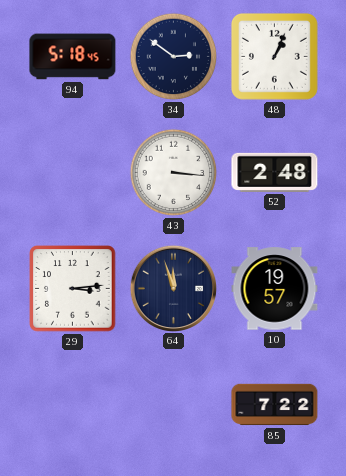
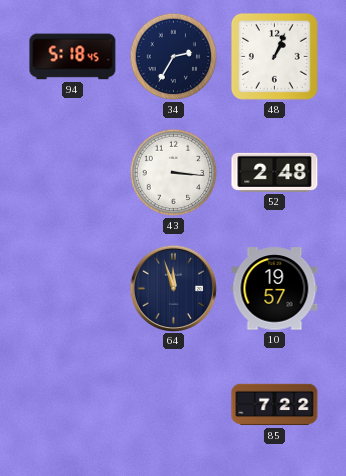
34: 2:51 -> 2:35
29: 3:14 -> none
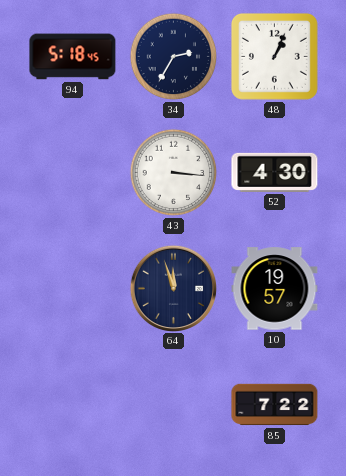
52: 2:48 -> 4:30
